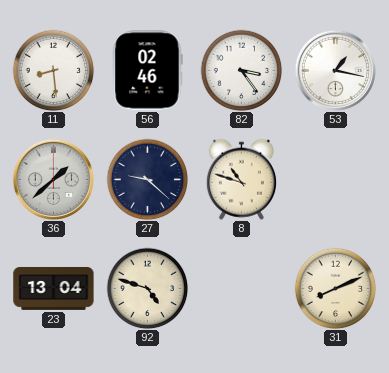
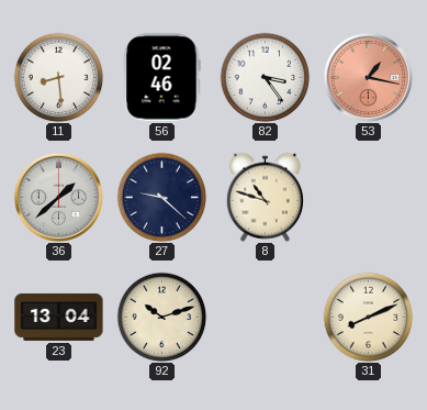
53 dial: white -> salmon
92: 4:48 -> 10:12
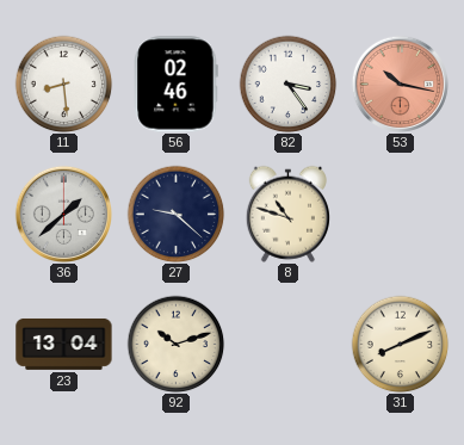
53: 1:17 -> 10:17
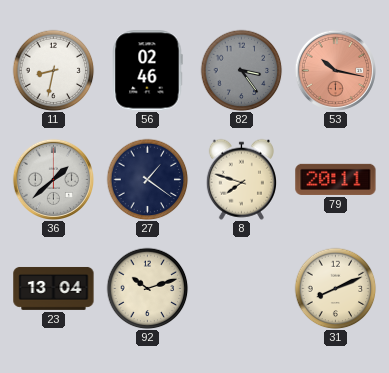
11: 8:29 -> 8:32
82 dial: white -> grey
27: 9:22 -> 1:21
8: 10:48 -> 7:48
79: none -> 20:11
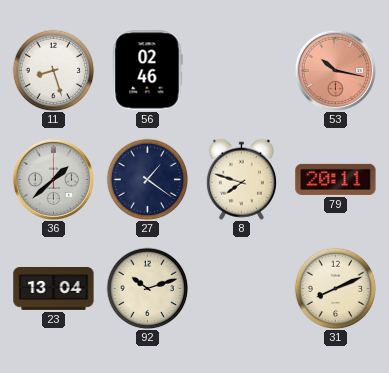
11: 8:32 -> 8:27
82: 3:24 -> none
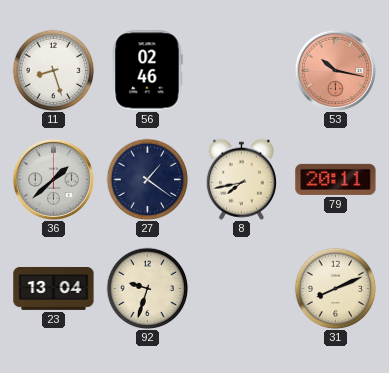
8: 7:48 -> 7:43
92: 10:12 -> 9:33
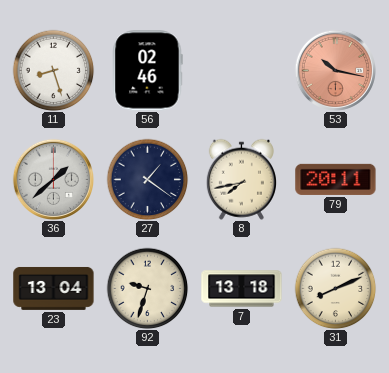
7: none -> 13:18
